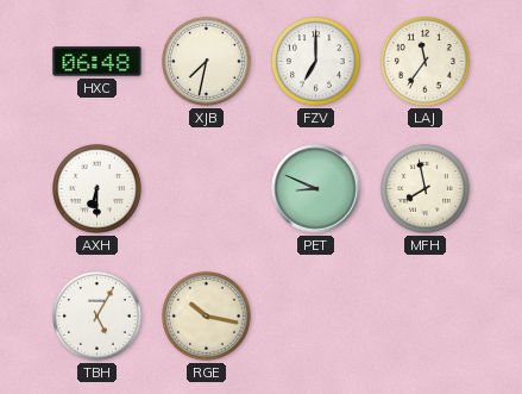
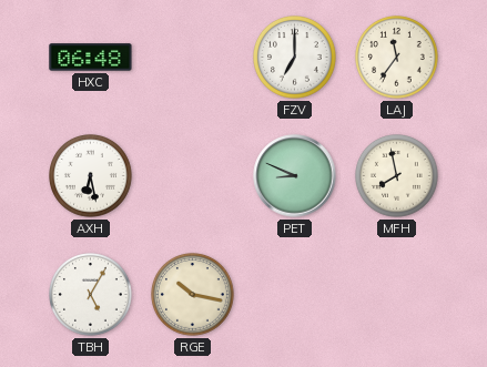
XJB: 7:32 -> none
AXH: 6:30 -> 6:28
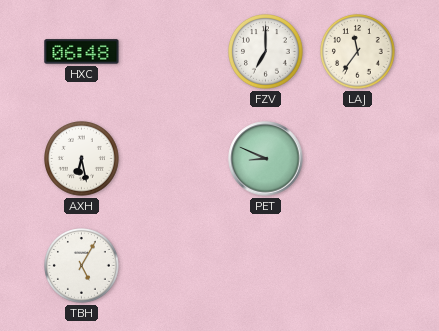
MFH: 7:58 -> none
RGE: 10:17 -> none
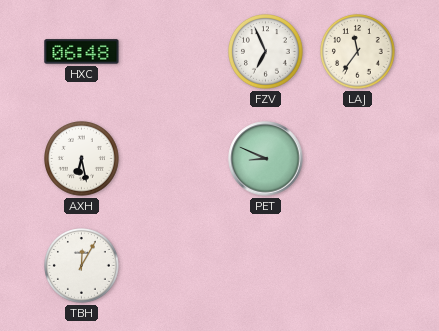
FZV: 7:00 -> 6:56
TBH: 5:05 -> 12:05
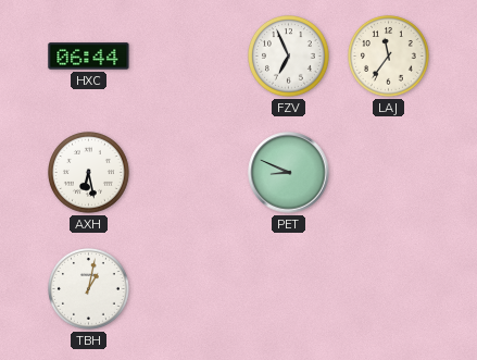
HXC: 06:48 -> 06:44
TBH: 12:05 -> 1:02
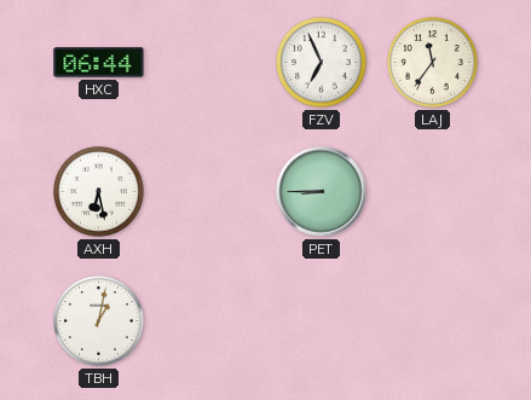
PET: 8:49 -> 8:45
